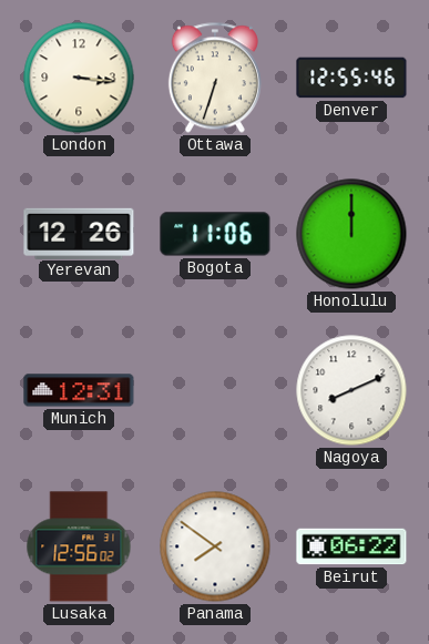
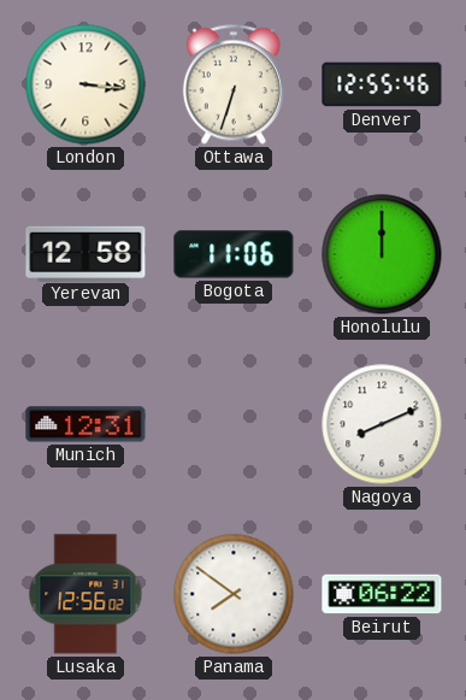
Yerevan: 12:26 -> 12:58
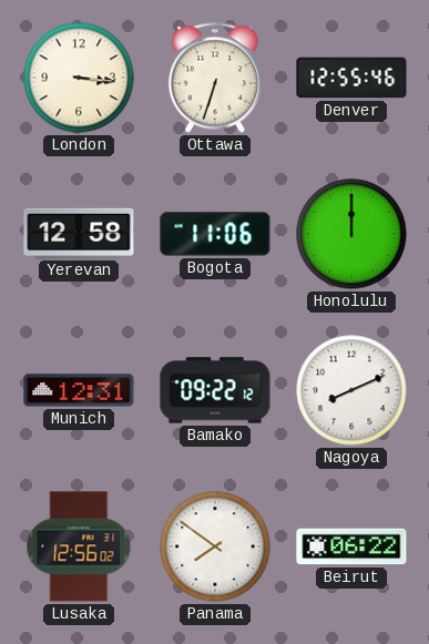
Bamako: none -> 09:22
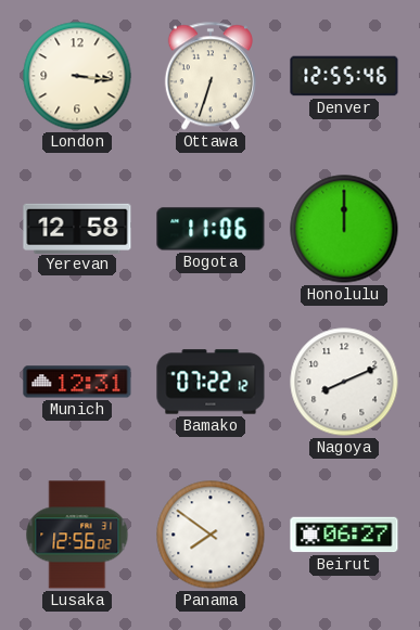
Bamako: 09:22 -> 07:22
Beirut: 06:22 -> 06:27
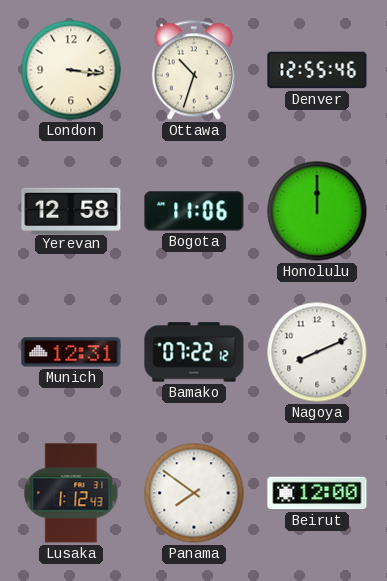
Ottawa: 6:33 -> 10:33
Lusaka: 12:56 -> 1:12
Beirut: 06:27 -> 12:00
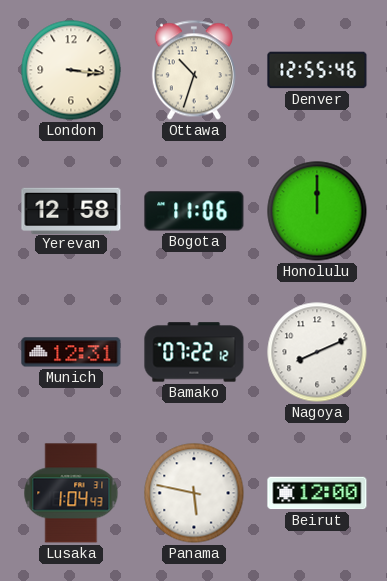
Lusaka: 1:12 -> 1:04
Panama: 7:51 -> 5:47
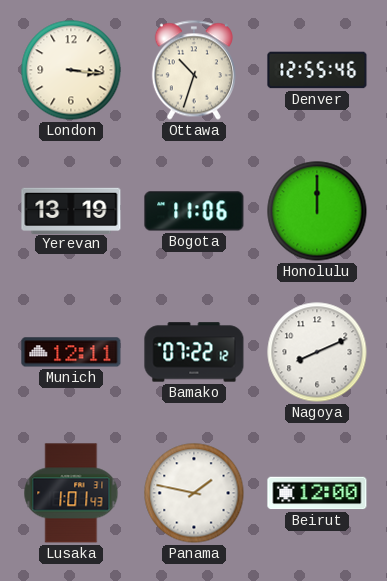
Yerevan: 12:58 -> 13:19
Munich: 12:31 -> 12:11
Lusaka: 1:04 -> 1:01
Panama: 5:47 -> 1:47
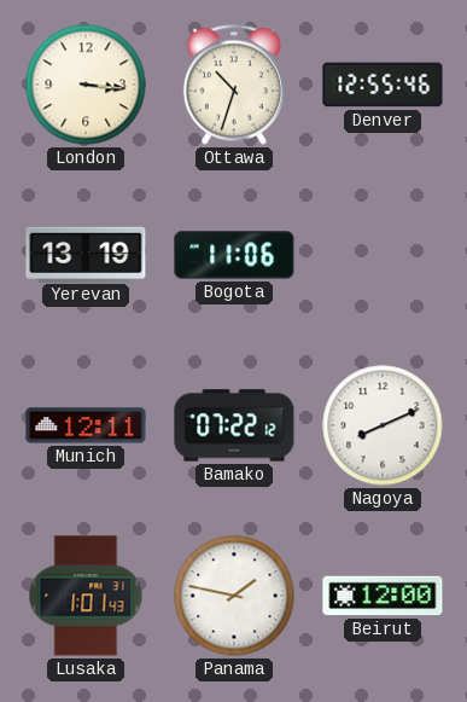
Honolulu: 12:00 -> none
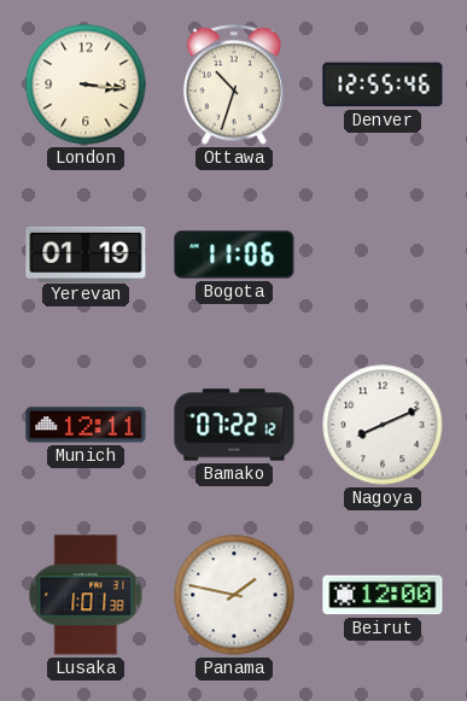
Yerevan: 13:19 -> 01:19
Lusaka: 1:01:43 -> 1:01:38
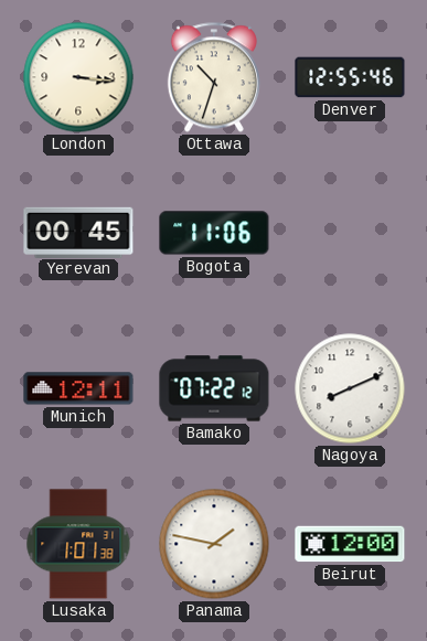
Yerevan: 01:19 -> 00:45
